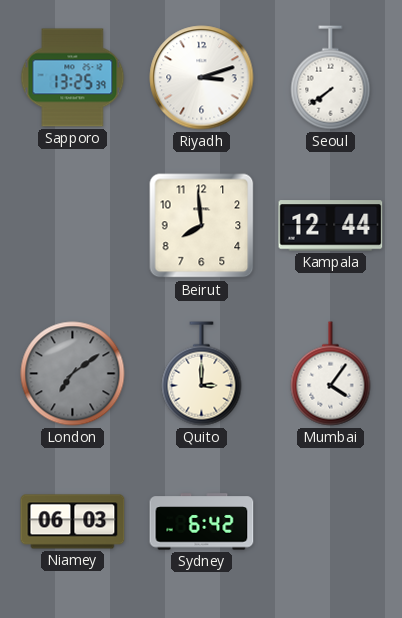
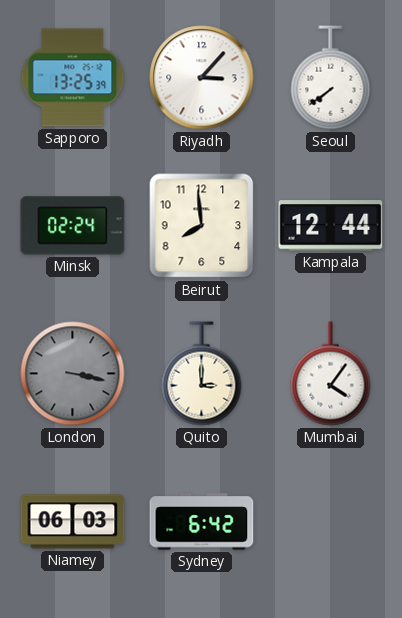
Riyadh: 3:12 -> 3:07
Minsk: none -> 02:24
London: 7:09 -> 3:17
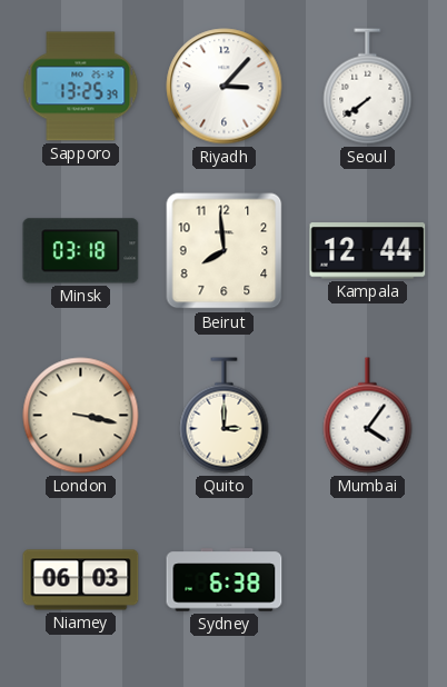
Minsk: 02:24 -> 03:18
London dial: grey -> cream
Sydney: 6:42 -> 6:38
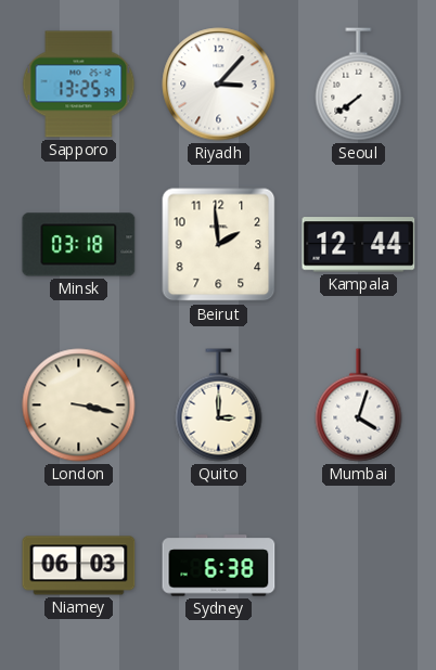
Beirut: 7:59 -> 1:59
Mumbai: 4:06 -> 4:03
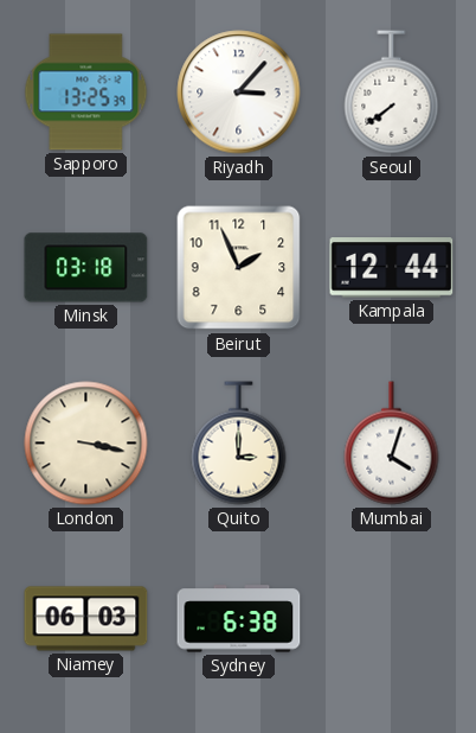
Beirut: 1:59 -> 1:56
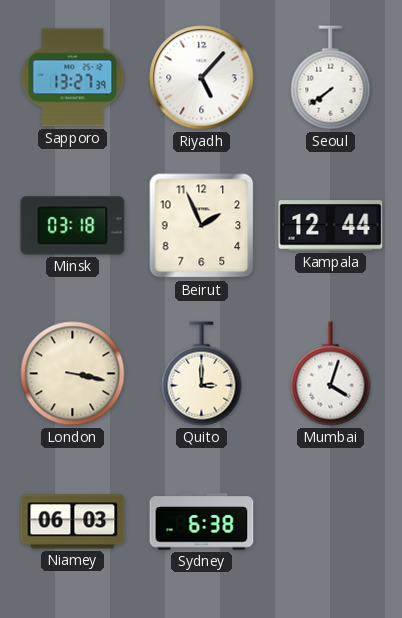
Sapporo: 13:25 -> 13:27
Riyadh: 3:07 -> 5:07
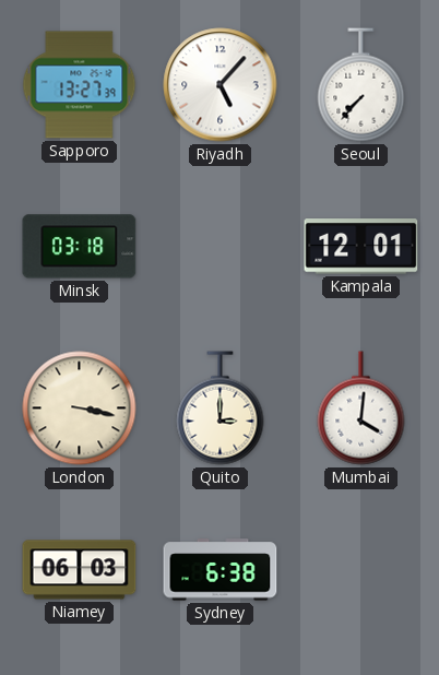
Seoul: 7:39 -> 7:37
Beirut: 1:56 -> none
Kampala: 12:44 -> 12:01
Mumbai: 4:03 -> 4:01
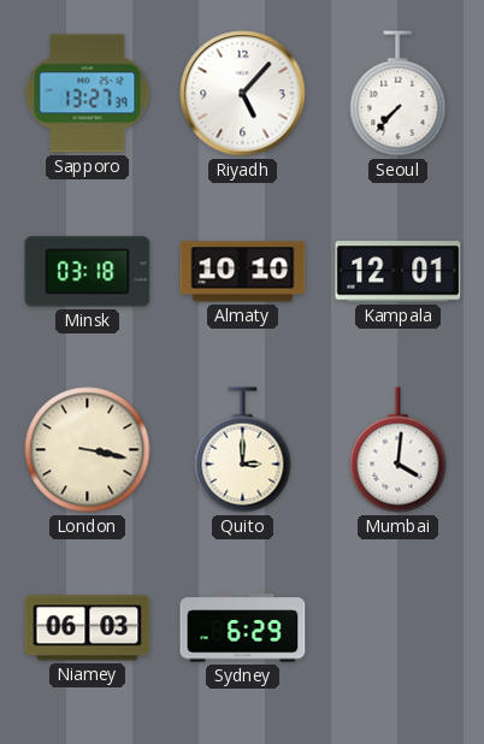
Almaty: none -> 10:10
Sydney: 6:38 -> 6:29
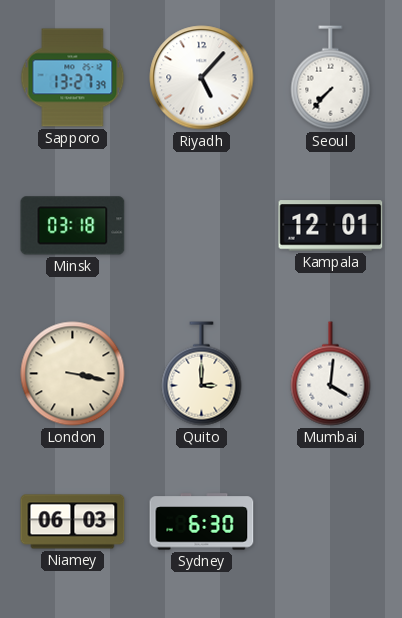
Almaty: 10:10 -> none
Sydney: 6:29 -> 6:30
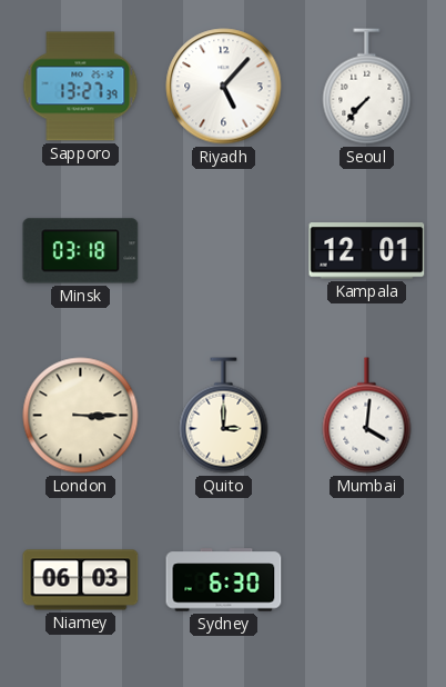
London: 3:17 -> 3:15
